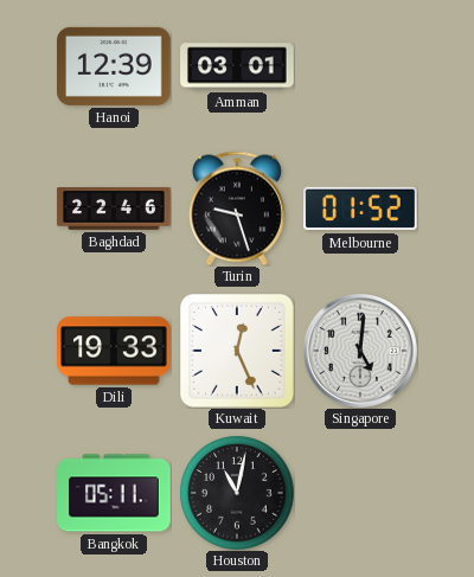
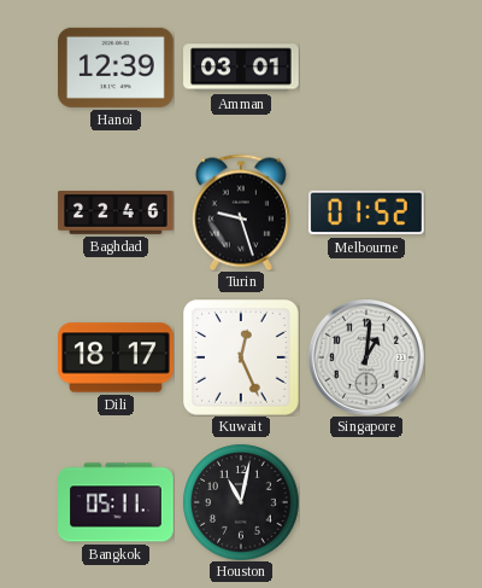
Dili: 19:33 -> 18:17
Singapore: 5:01 -> 1:01
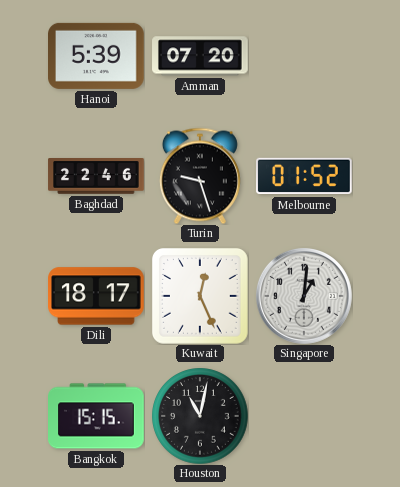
Hanoi: 12:39 -> 5:39
Amman: 03:01 -> 07:20
Bangkok: 05:11 -> 15:15
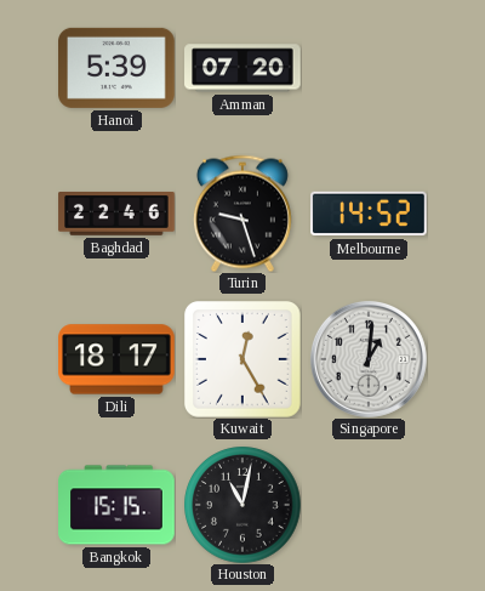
Melbourne: 01:52 -> 14:52
Kuwait: 12:26 -> 12:25
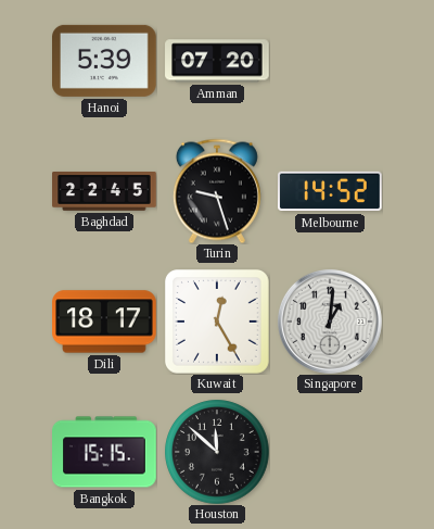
Baghdad: 22:46 -> 22:45
Houston: 11:02 -> 11:52
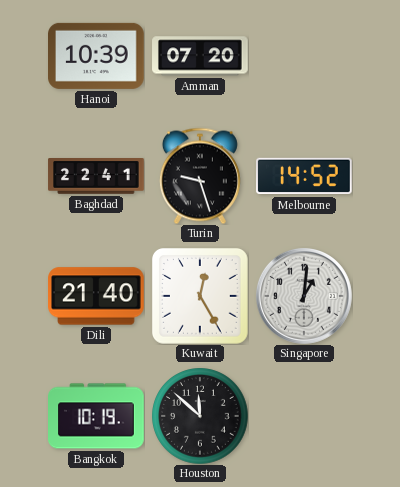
Hanoi: 5:39 -> 10:39
Baghdad: 22:45 -> 22:41
Dili: 18:17 -> 21:40
Bangkok: 15:15 -> 10:19
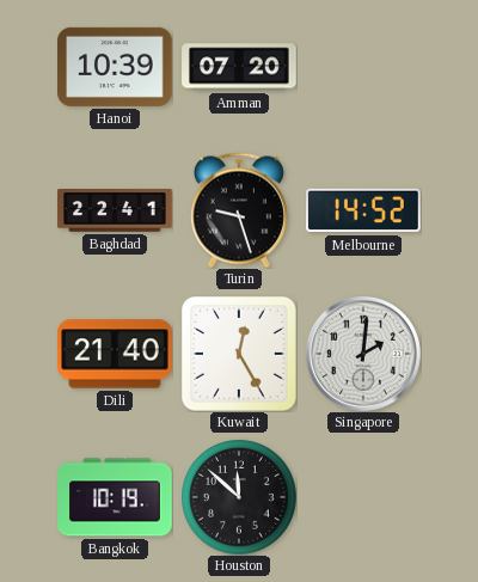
Singapore: 1:01 -> 2:01
